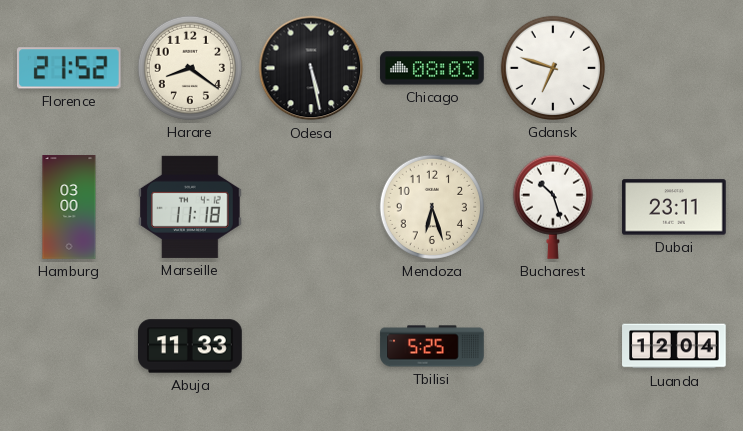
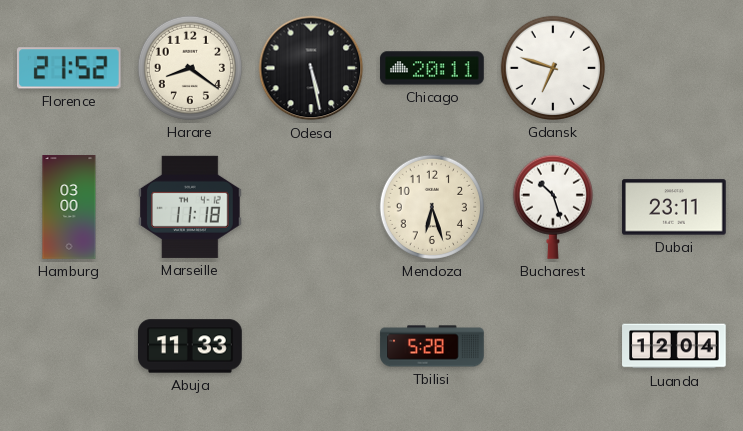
Chicago: 08:03 -> 20:11
Tbilisi: 5:25 -> 5:28
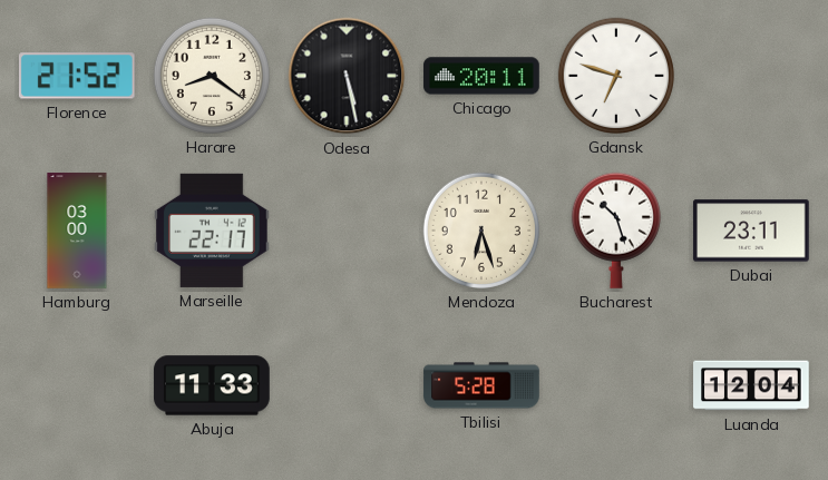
Marseille: 11:18 -> 22:17
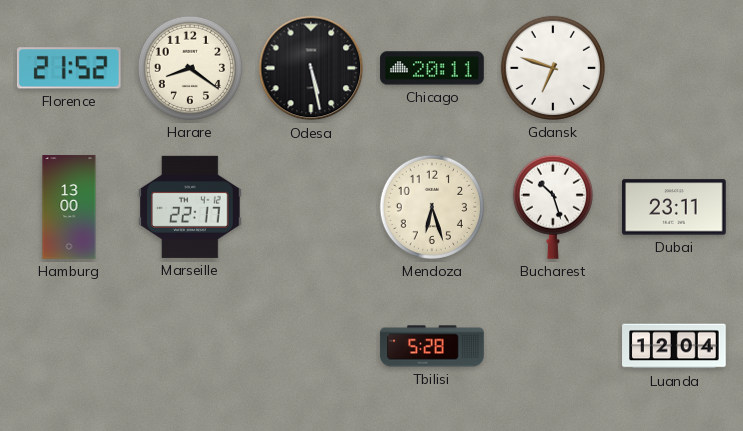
Hamburg: 03:00 -> 13:00
Abuja: 11:33 -> none
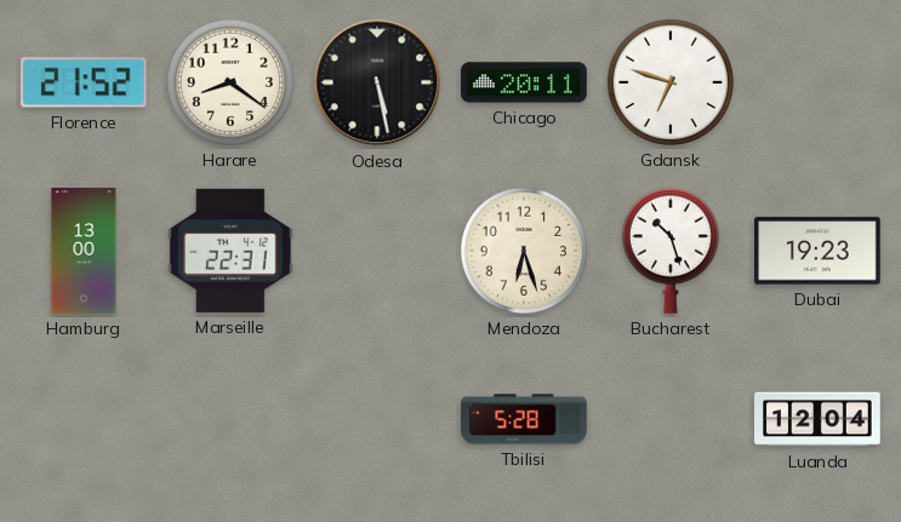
Marseille: 22:17 -> 22:31
Dubai: 23:11 -> 19:23
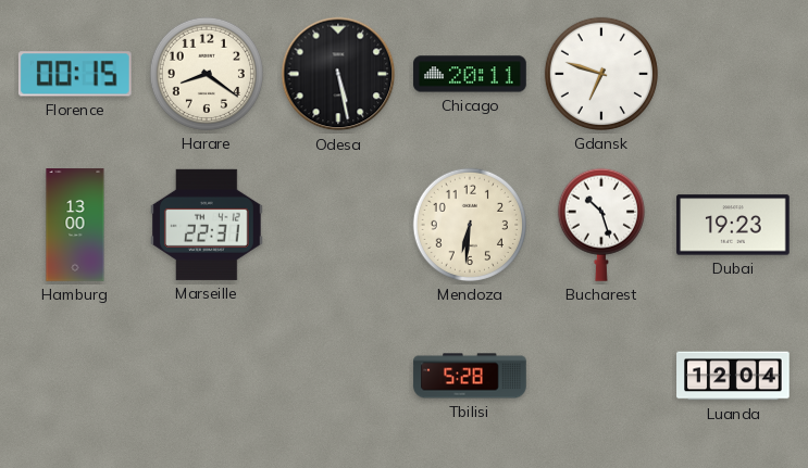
Florence: 21:52 -> 00:15
Mendoza: 6:27 -> 6:31
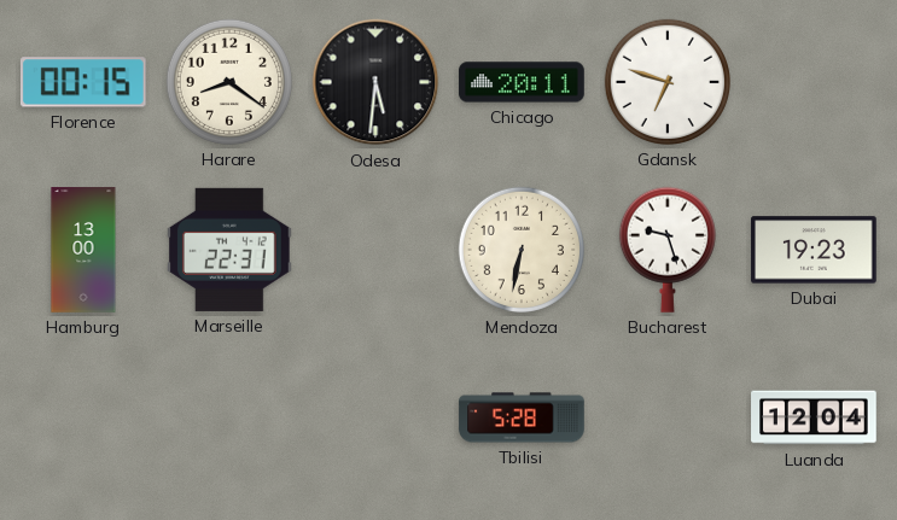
Odesa: 5:28 -> 5:31
Mendoza: 6:31 -> 6:32
Bucharest: 10:27 -> 9:27
